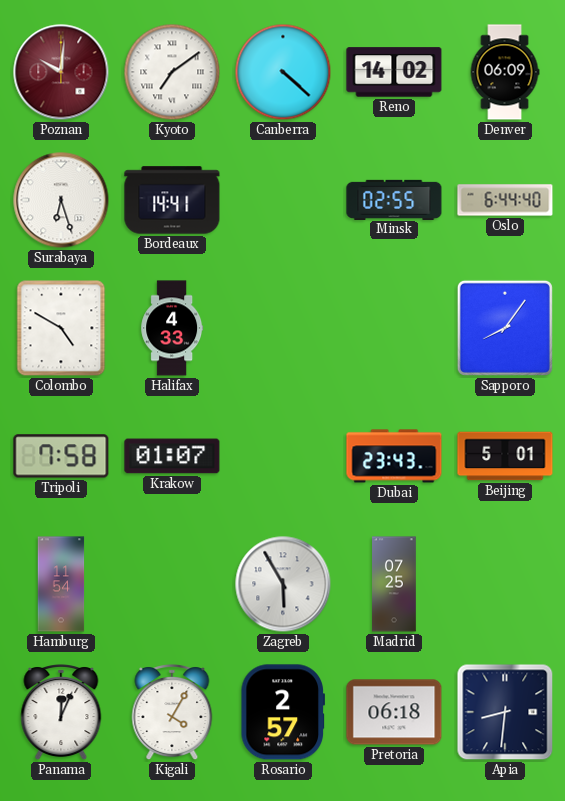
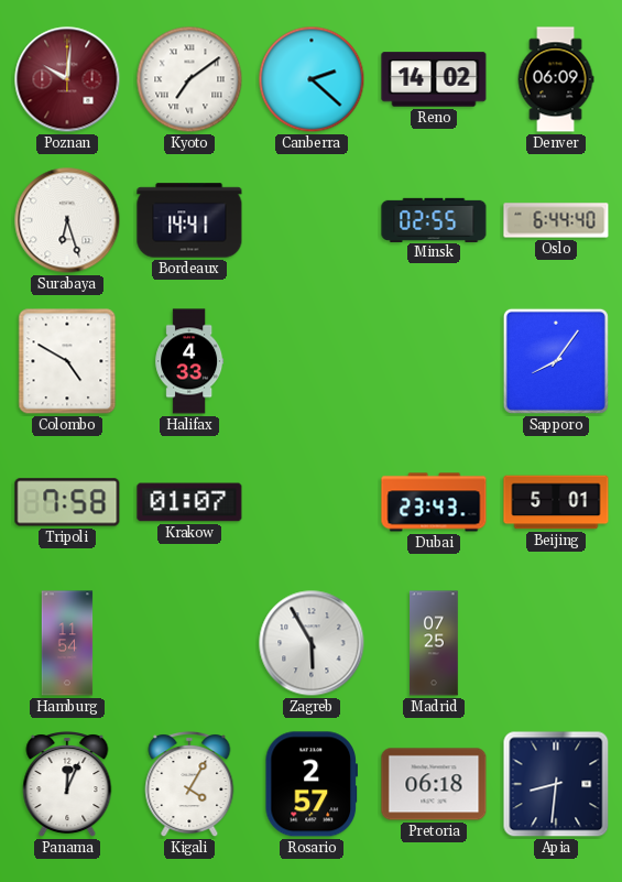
Canberra: 4:22 -> 2:22
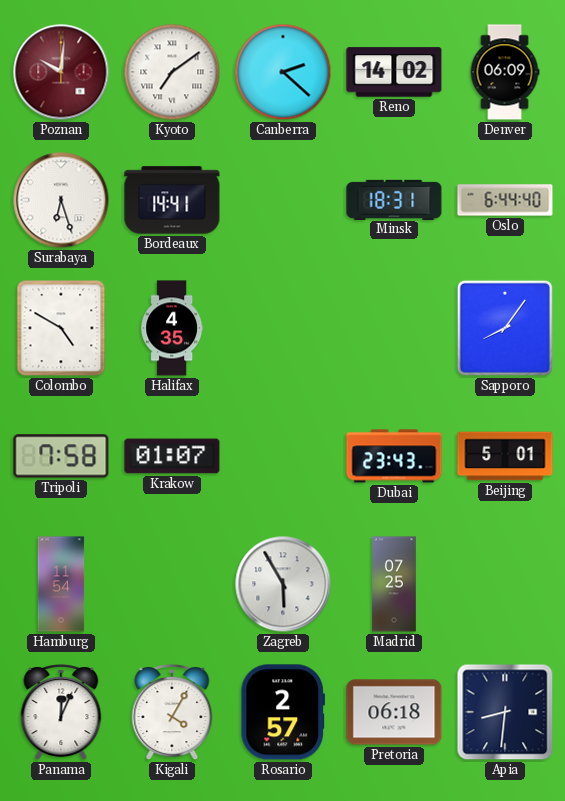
Minsk: 02:55 -> 18:31
Halifax: 4:33 -> 4:35
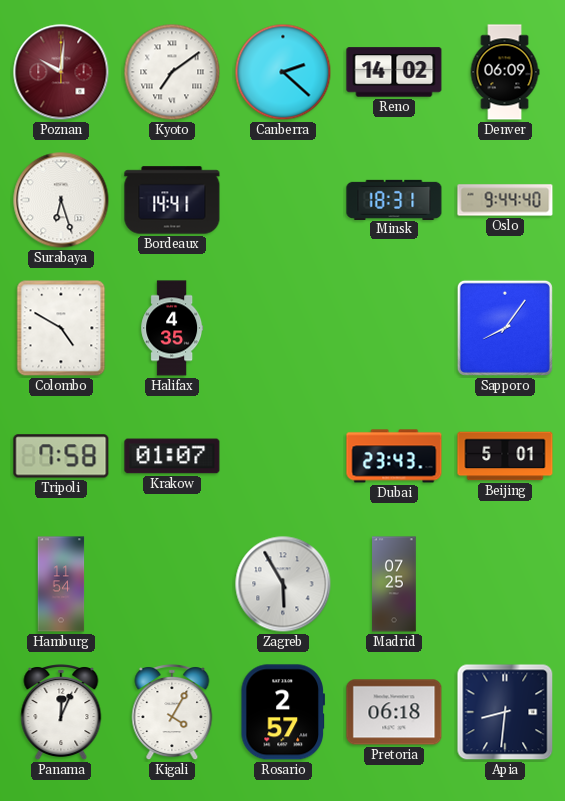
Oslo: 6:44 -> 9:44
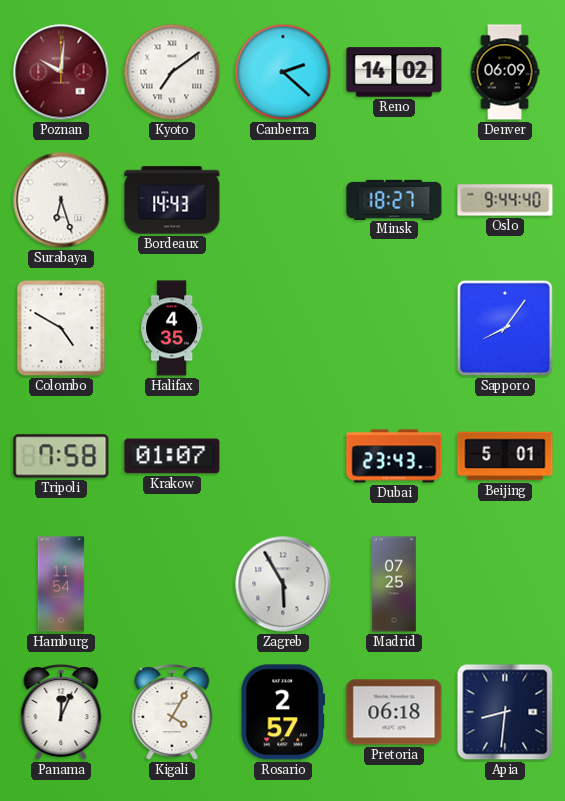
Bordeaux: 14:41 -> 14:43
Minsk: 18:31 -> 18:27
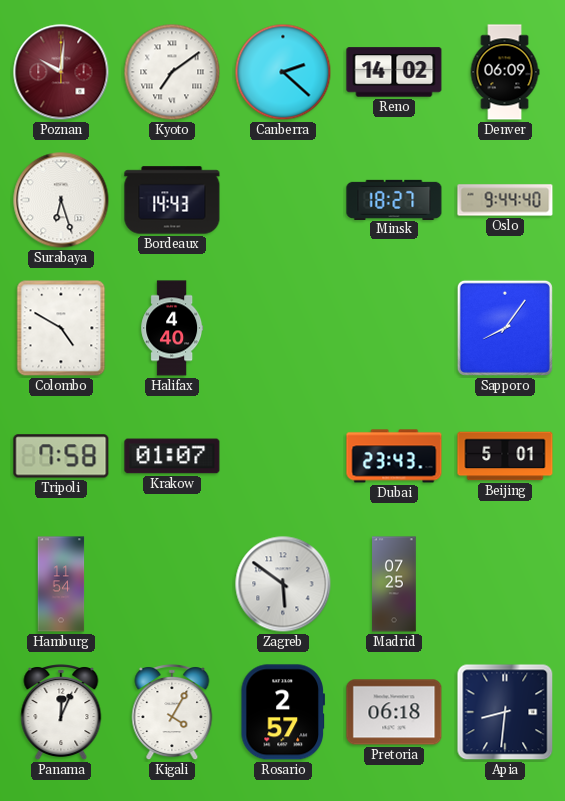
Halifax: 4:35 -> 4:40
Zagreb: 5:55 -> 5:51
